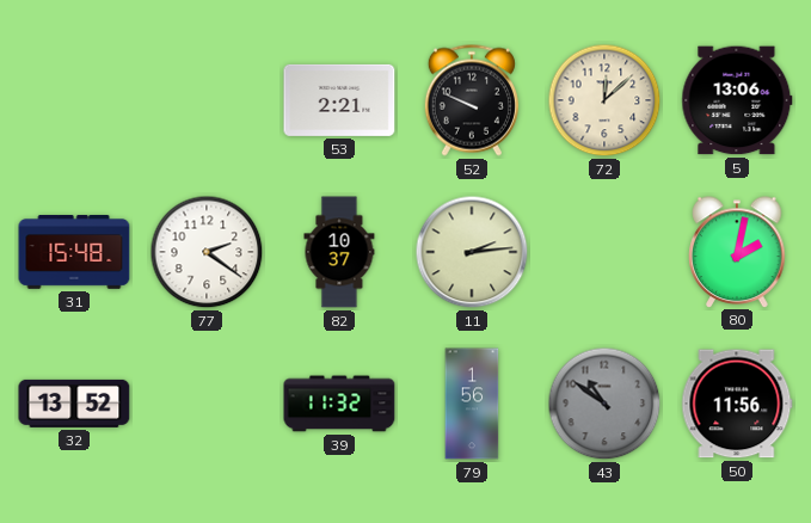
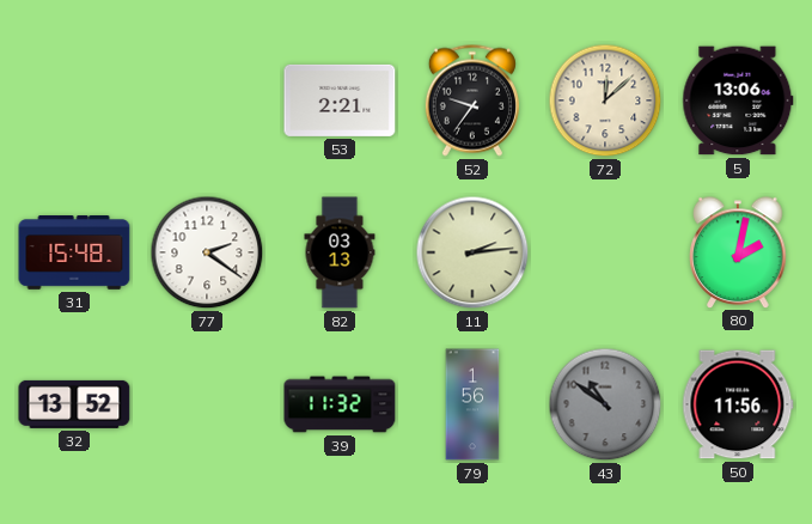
52: 9:49 -> 9:36
82: 10:37 -> 03:13
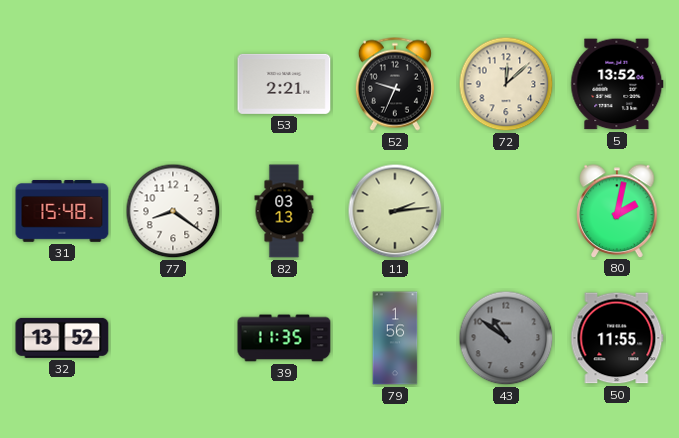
52: 9:36 -> 9:34
5: 13:06 -> 13:52
77: 2:21 -> 8:21
39: 11:32 -> 11:35
50: 11:56 -> 11:55
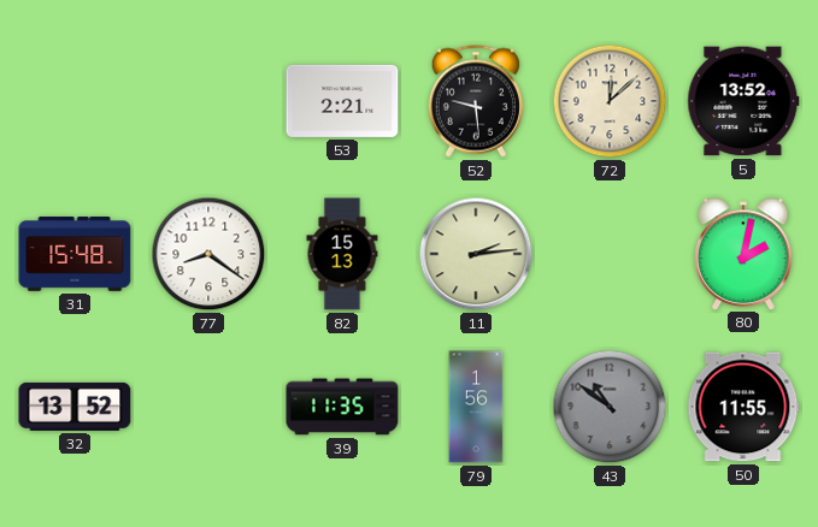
52: 9:34 -> 9:29
82: 03:13 -> 15:13
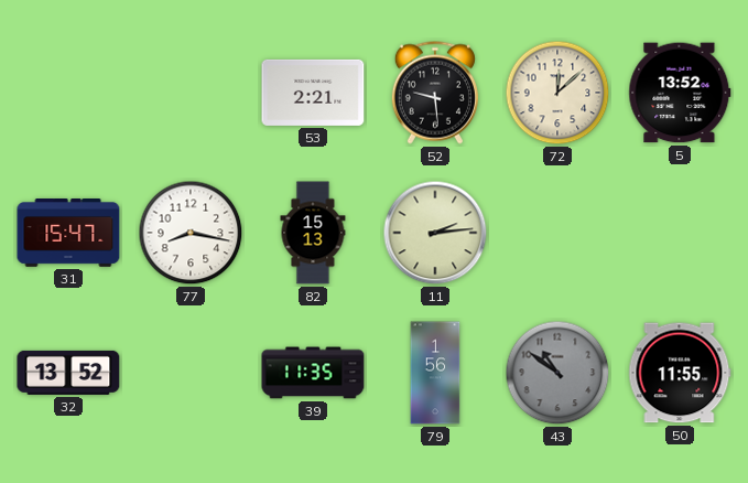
31: 15:48 -> 15:47
77: 8:21 -> 8:17
80: 2:02 -> none
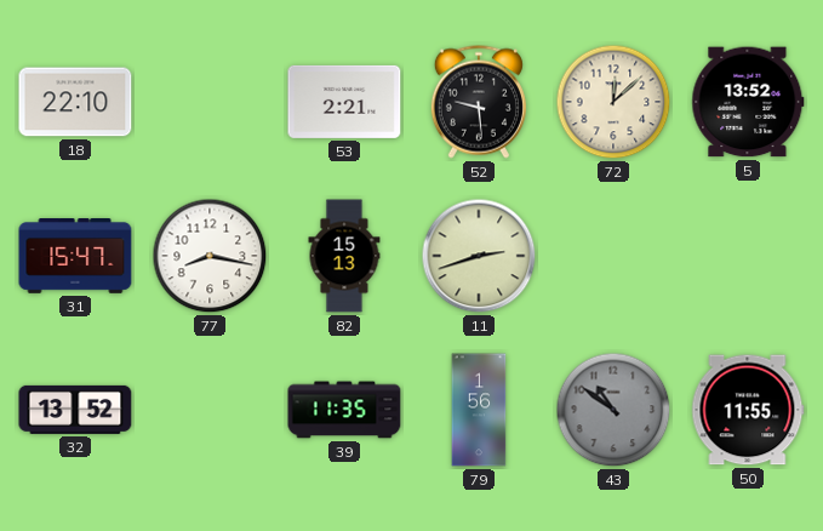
18: none -> 22:10
11: 2:14 -> 2:42
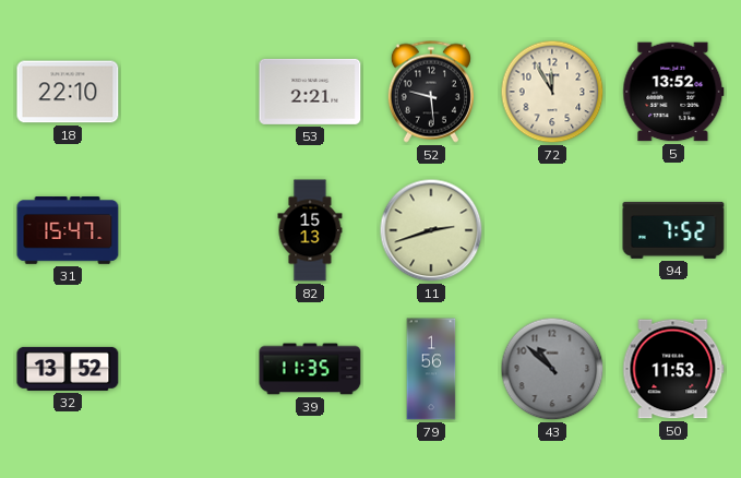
72: 12:08 -> 11:55
77: 8:17 -> none
94: none -> 7:52
43: 10:51 -> 10:52
50: 11:55 -> 11:53
